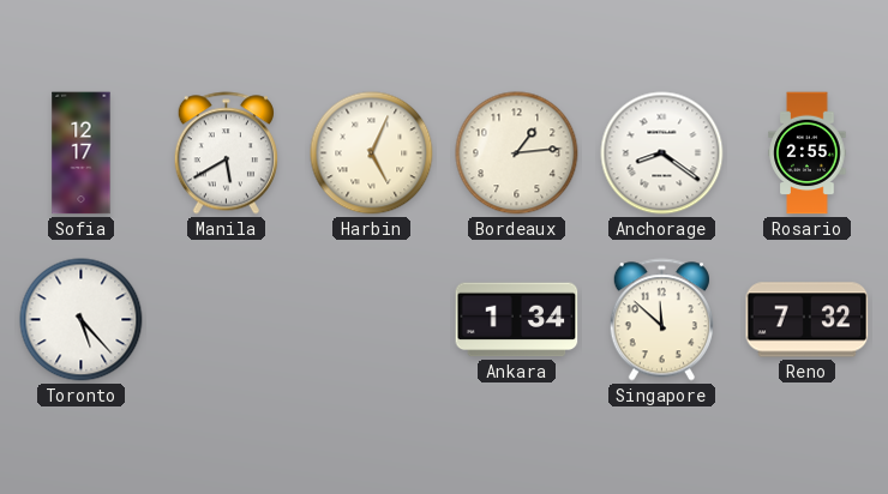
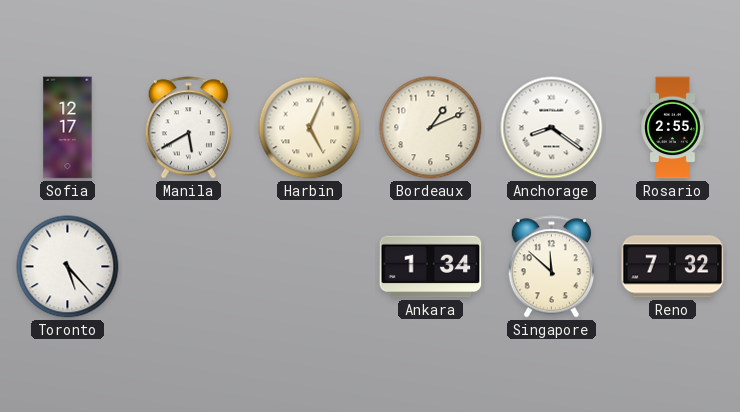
Bordeaux: 1:14 -> 1:11
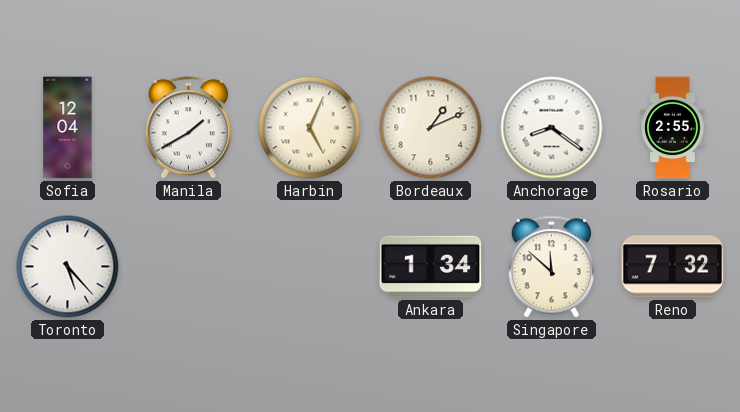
Sofia: 12:17 -> 12:04
Manila: 5:40 -> 1:40
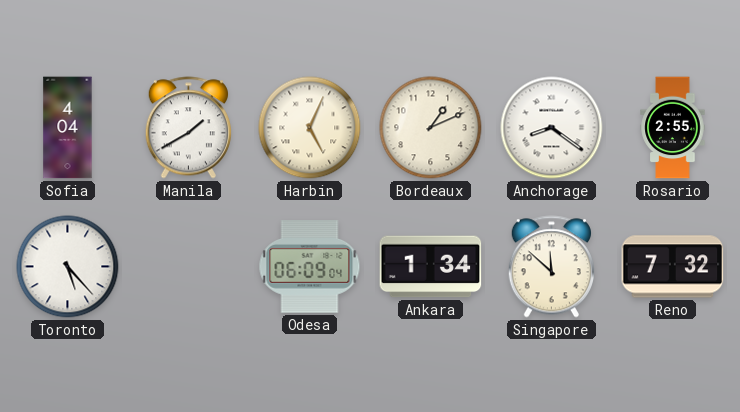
Sofia: 12:04 -> 4:04
Odesa: none -> 06:09
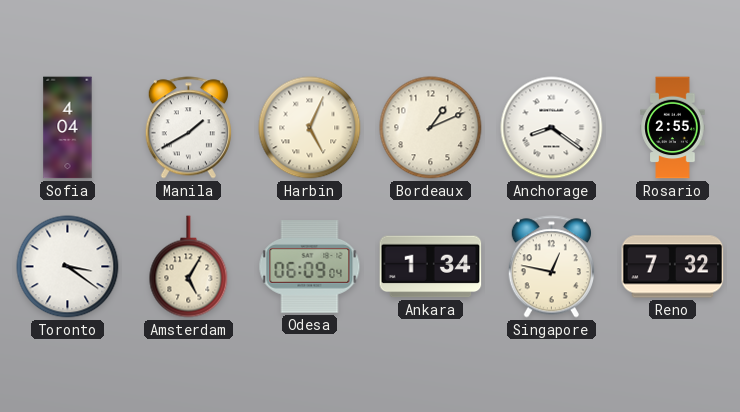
Toronto: 5:23 -> 3:21
Amsterdam: none -> 5:05
Singapore: 11:52 -> 12:47
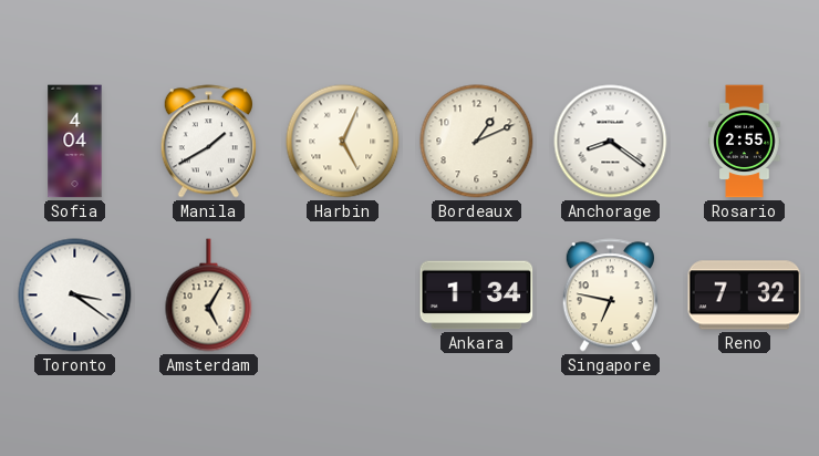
Odesa: 06:09 -> none
Singapore: 12:47 -> 6:47
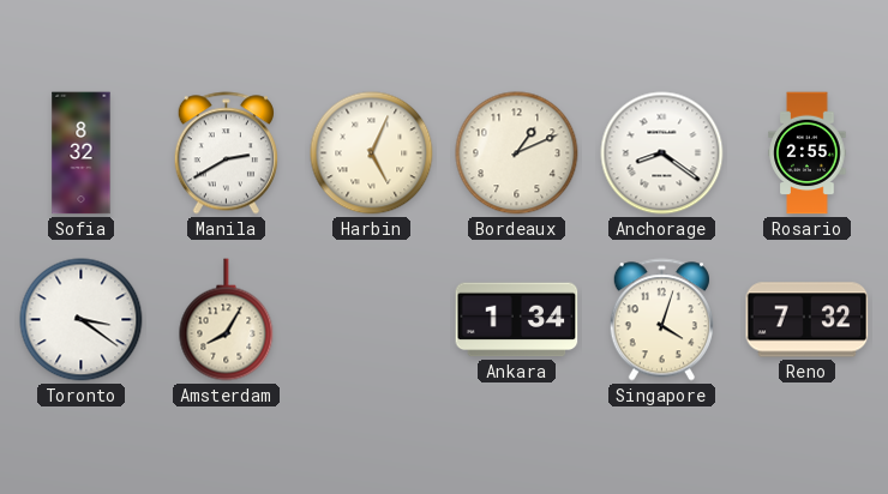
Sofia: 4:04 -> 8:32
Manila: 1:40 -> 2:40
Amsterdam: 5:05 -> 8:05
Singapore: 6:47 -> 4:03
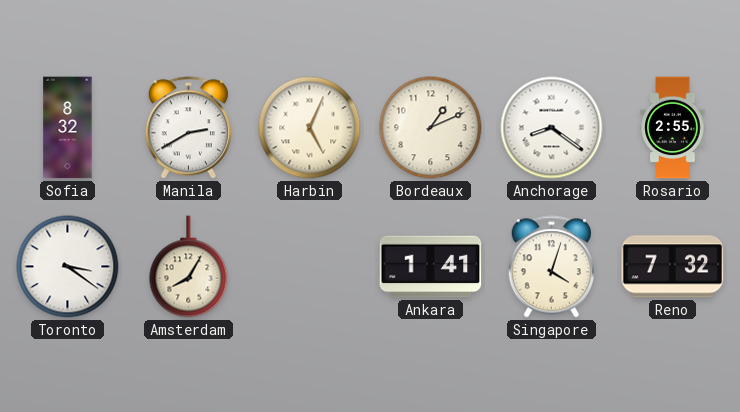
Ankara: 1:34 -> 1:41
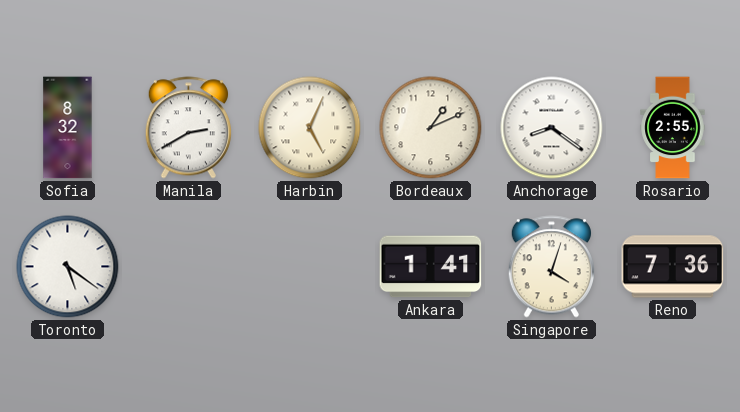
Toronto: 3:21 -> 5:21
Amsterdam: 8:05 -> none
Reno: 7:32 -> 7:36
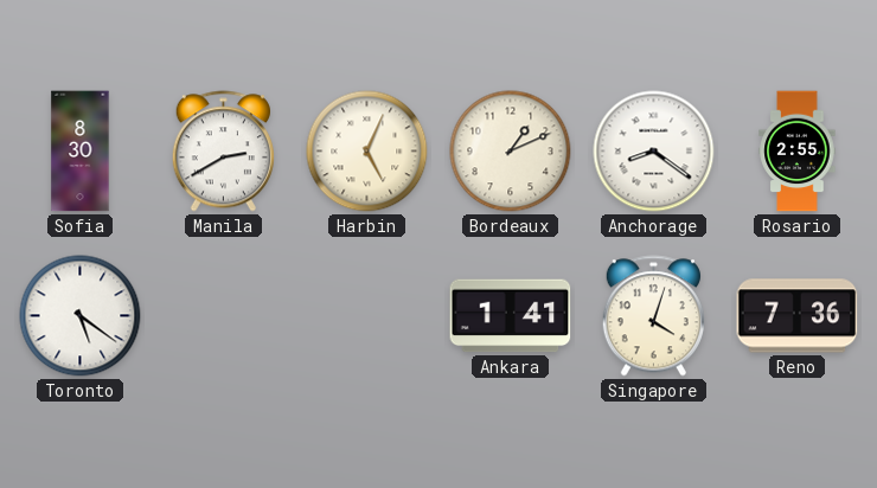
Sofia: 8:32 -> 8:30
